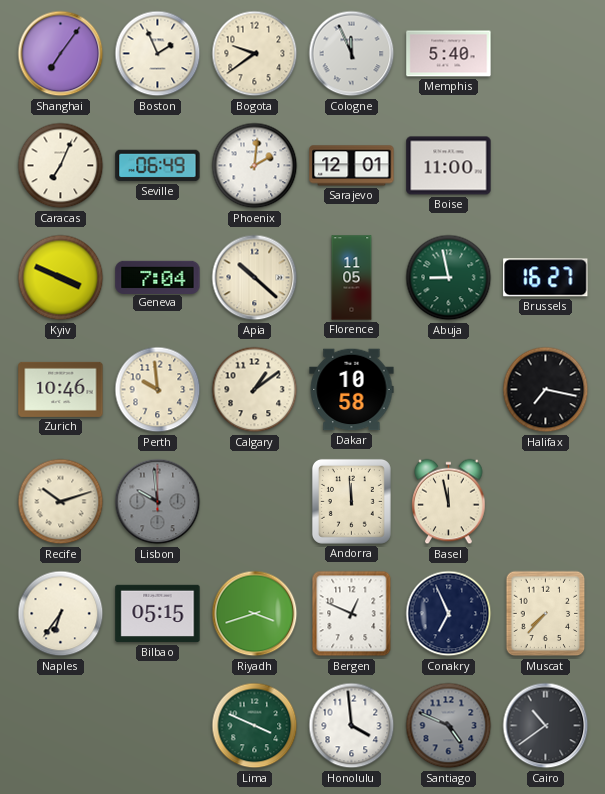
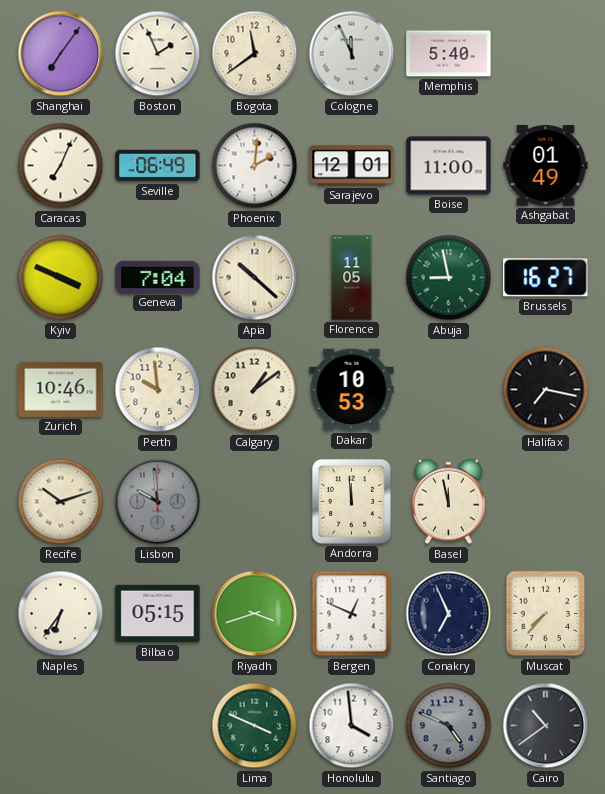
Bogota: 9:39 -> 11:39
Ashgabat: none -> 01:49
Dakar: 10:58 -> 10:53
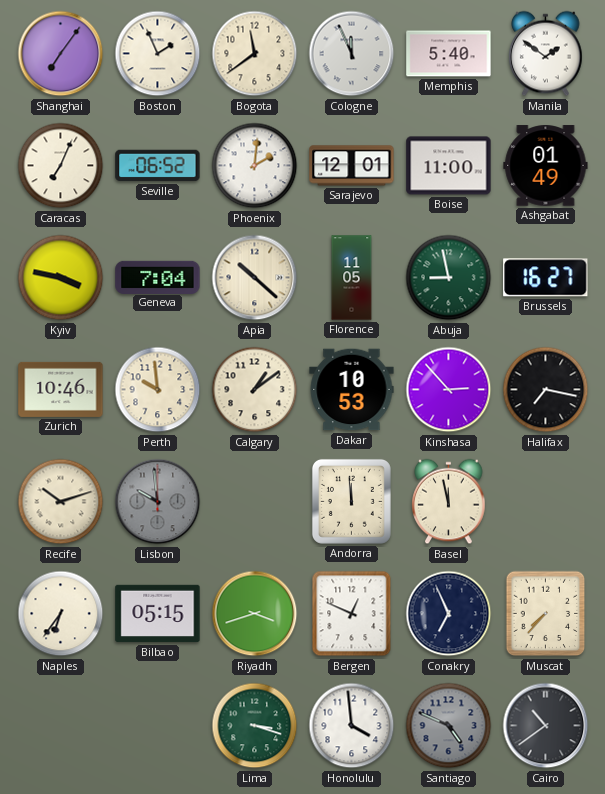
Manila: none -> 1:51
Seville: 06:49 -> 06:52
Kyiv: 3:49 -> 3:47
Kinshasa: none -> 2:53
Lima: 3:49 -> 3:18
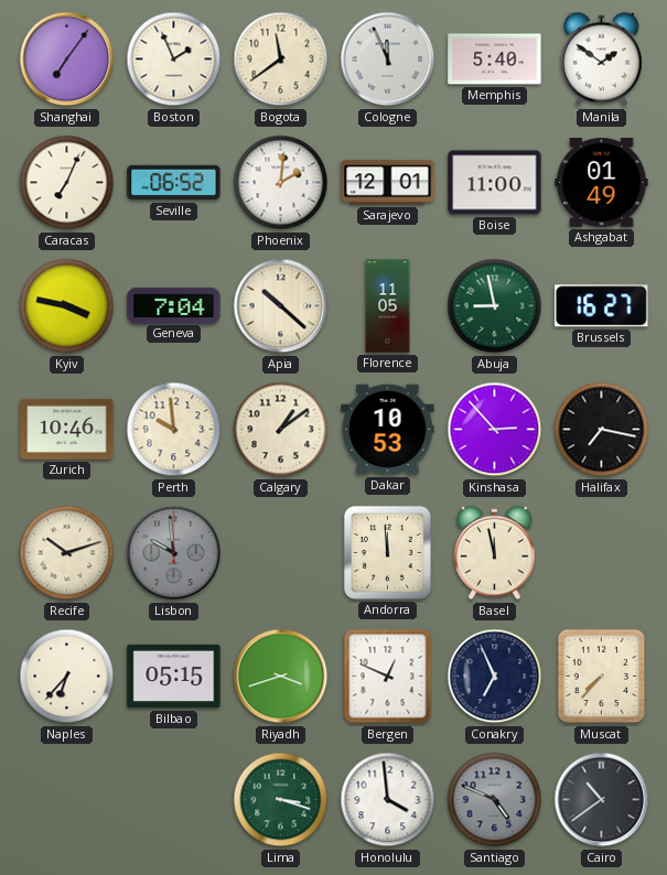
Naples: 6:36 -> 6:37
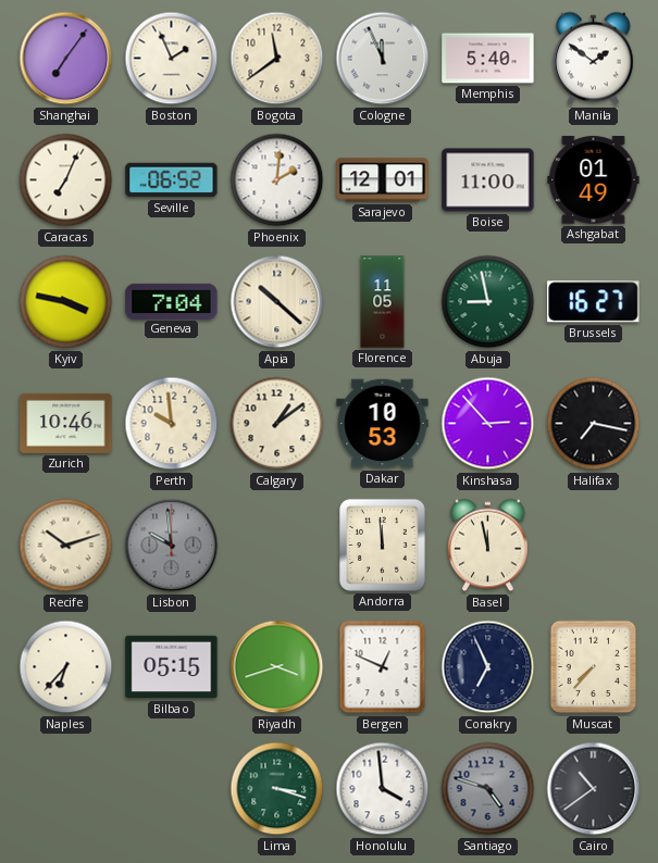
Santiago: 4:49 -> 4:48
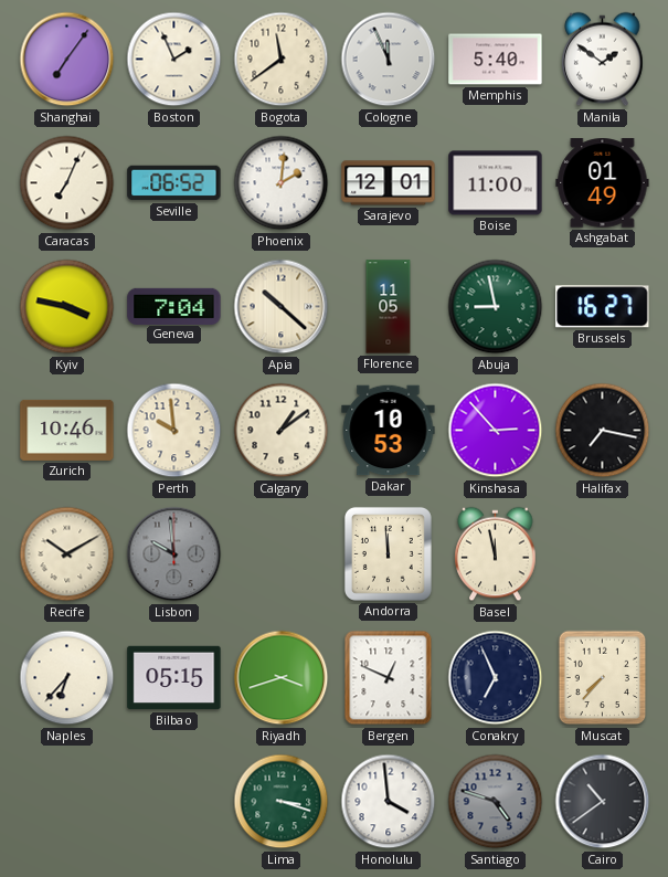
Recife: 10:12 -> 10:10
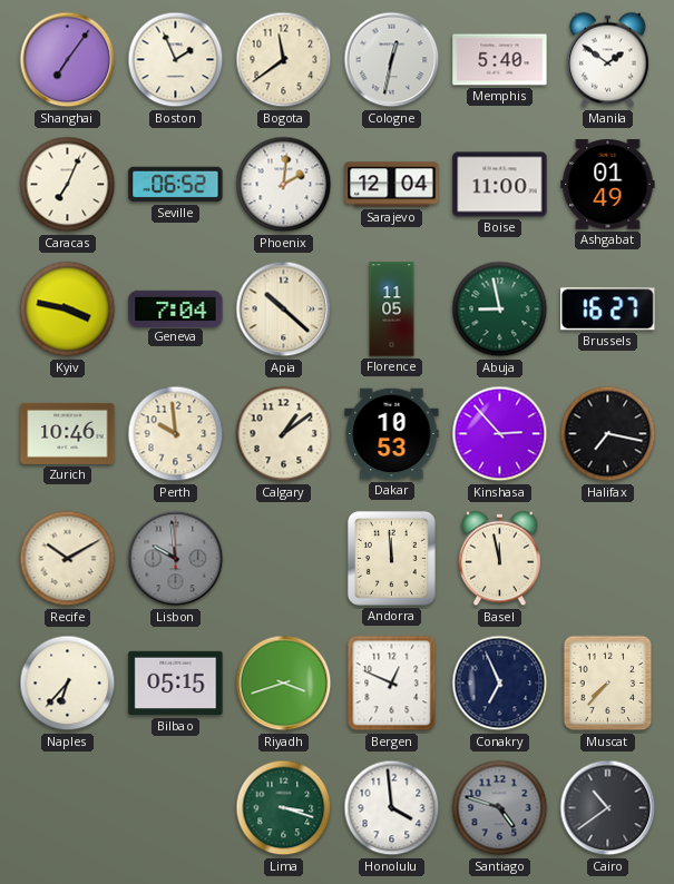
Cologne: 11:56 -> 12:32
Sarajevo: 12:01 -> 12:04
